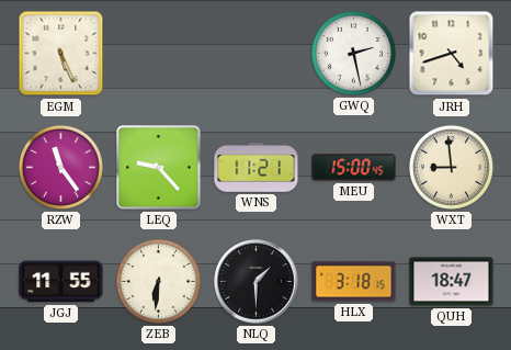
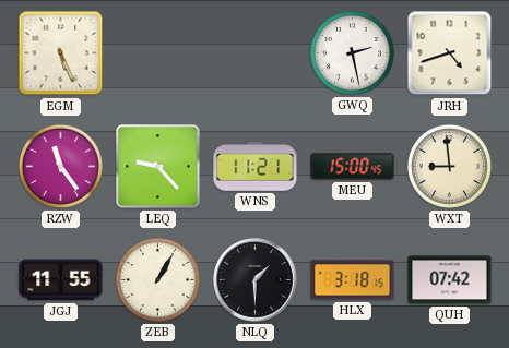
ZEB: 6:31 -> 1:05
QUH: 18:47 -> 07:42
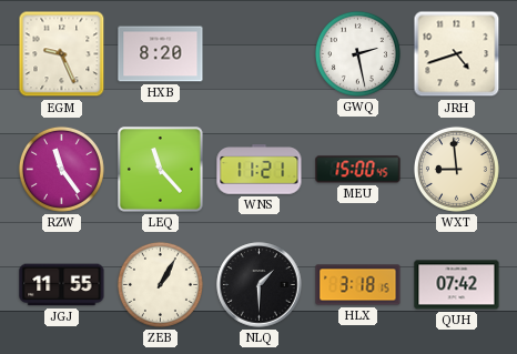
EGM: 5:26 -> 9:26
HXB: none -> 8:20
LEQ: 9:23 -> 11:23
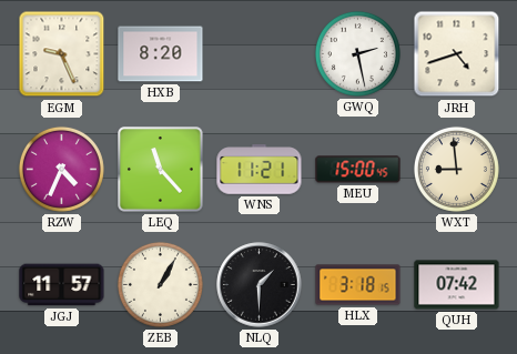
RZW: 11:24 -> 4:34
JGJ: 11:55 -> 11:57
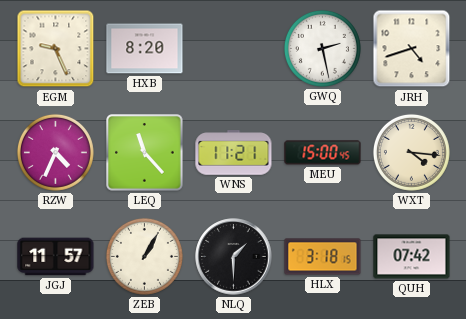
WXT: 8:59 -> 4:16
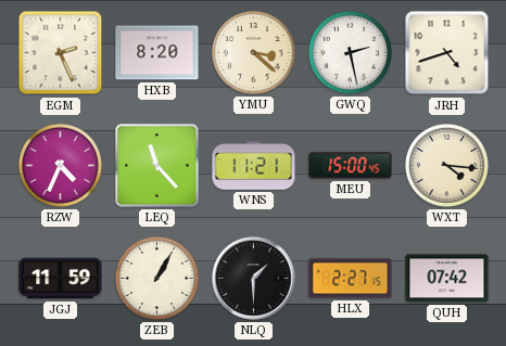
EGM: 9:26 -> 2:26
YMU: none -> 3:22
JGJ: 11:57 -> 11:59
HLX: 3:18 -> 2:27
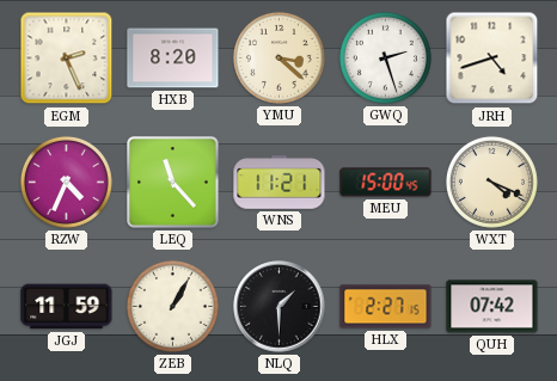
GWQ: 2:28 -> 2:27
WXT: 4:16 -> 4:19
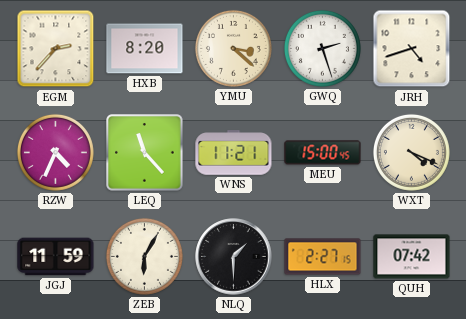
EGM: 2:26 -> 2:37
ZEB: 1:05 -> 6:05
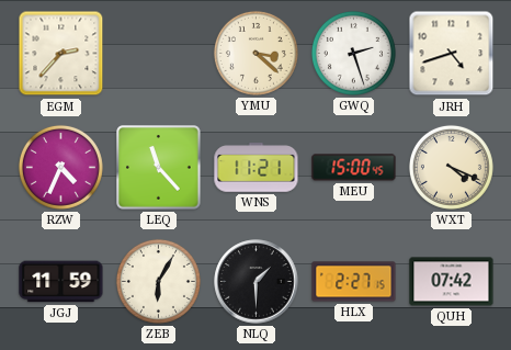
HXB: 8:20 -> none
